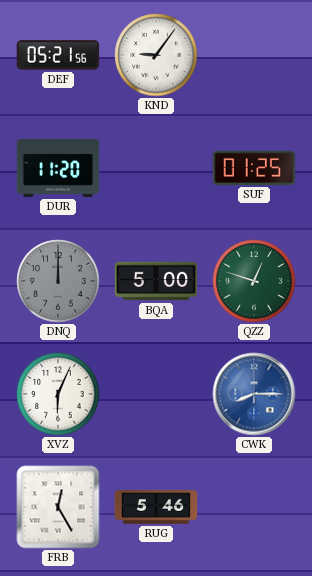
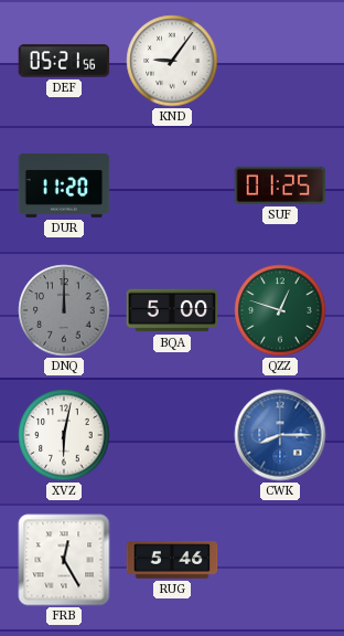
XVZ: 6:04 -> 6:02
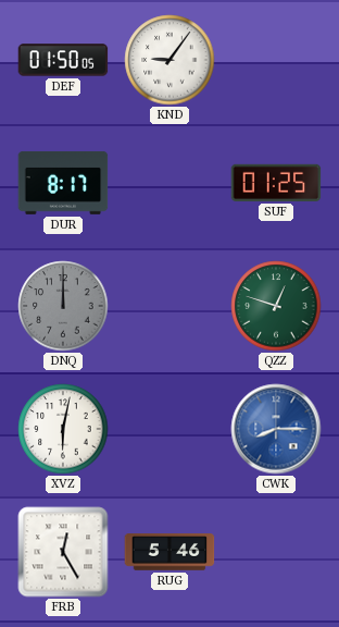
DEF: 05:21 -> 01:50
DUR: 11:20 -> 8:17
BQA: 5:00 -> none
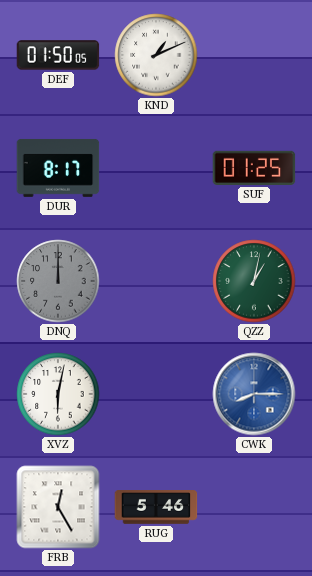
KND: 9:06 -> 1:11
QZZ: 12:48 -> 1:02
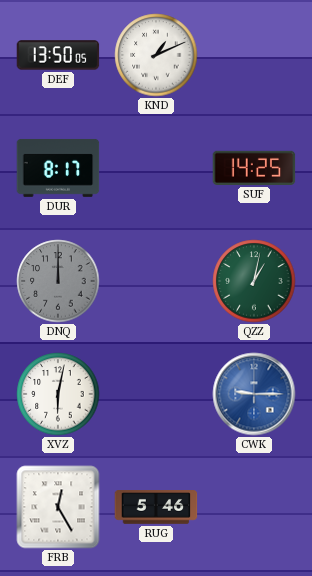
DEF: 01:50 -> 13:50
SUF: 01:25 -> 14:25
CWK: 8:15 -> 9:15
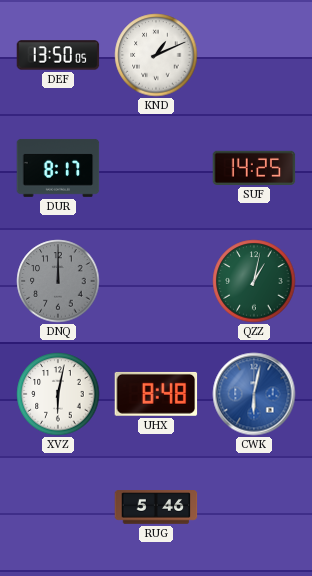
UHX: none -> 8:48
CWK: 9:15 -> 6:02
FRB: 12:25 -> none
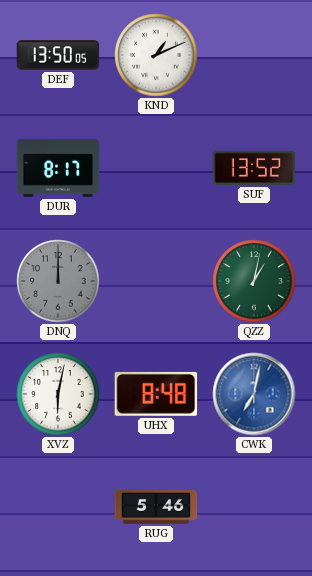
SUF: 14:25 -> 13:52
CWK: 6:02 -> 7:02
